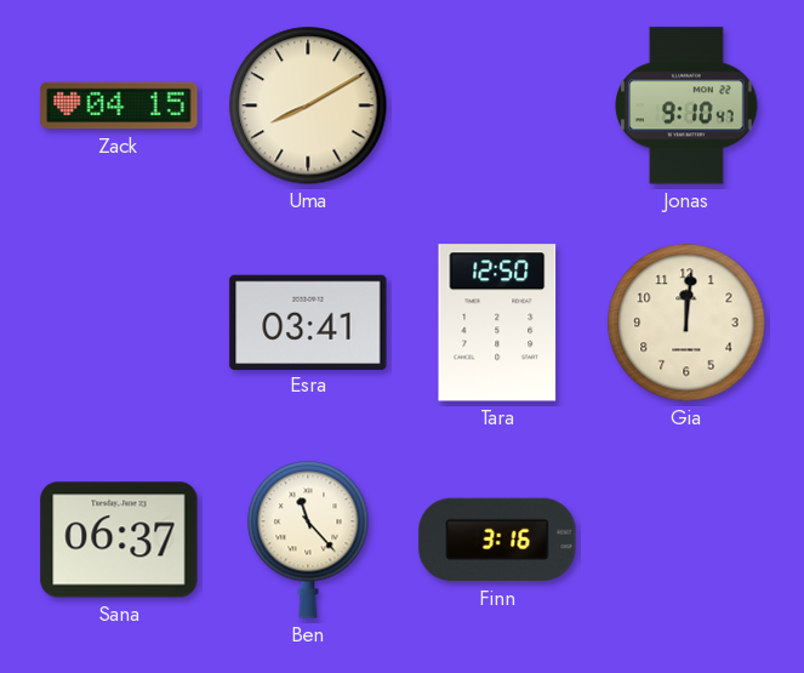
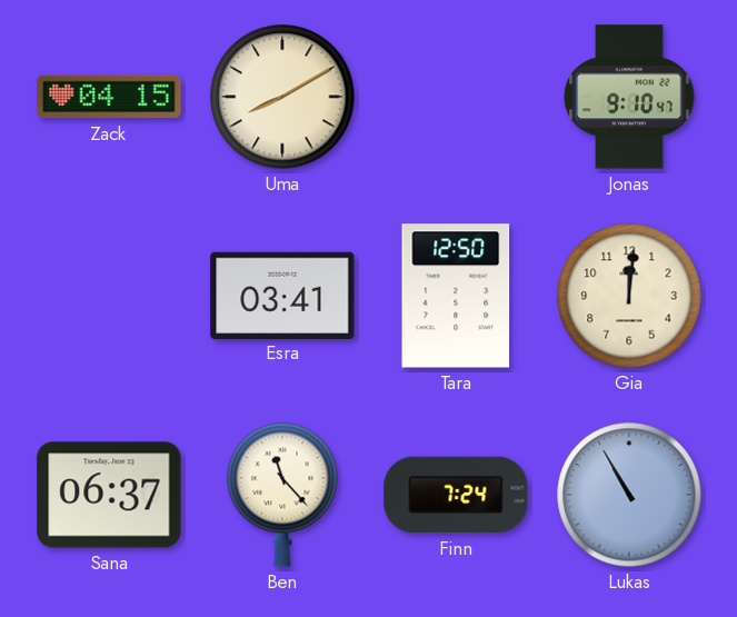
Finn: 3:16 -> 7:24
Lukas: none -> 10:55
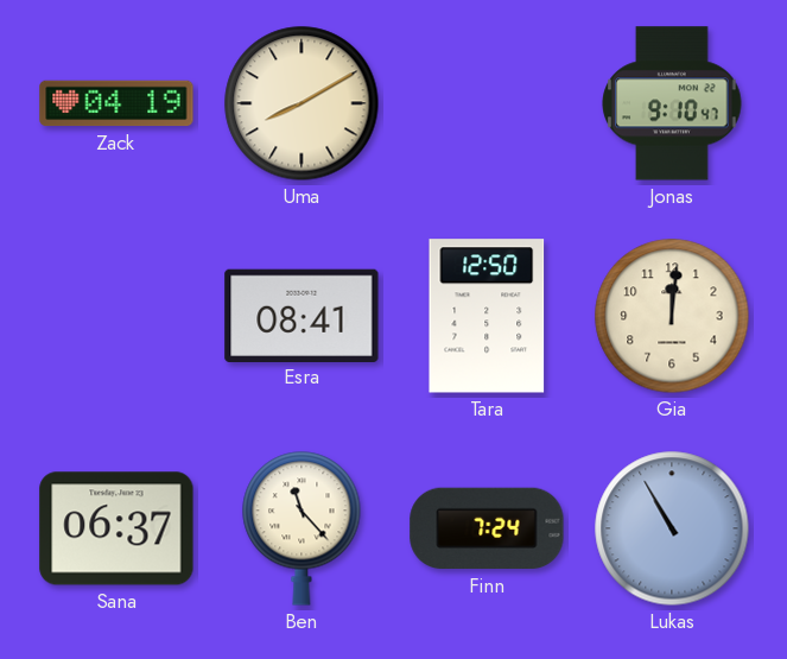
Zack: 04:15 -> 04:19
Esra: 03:41 -> 08:41
